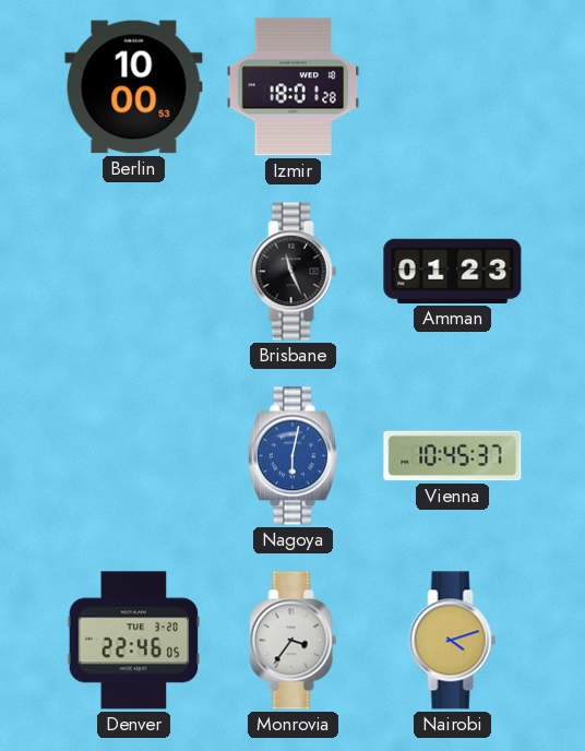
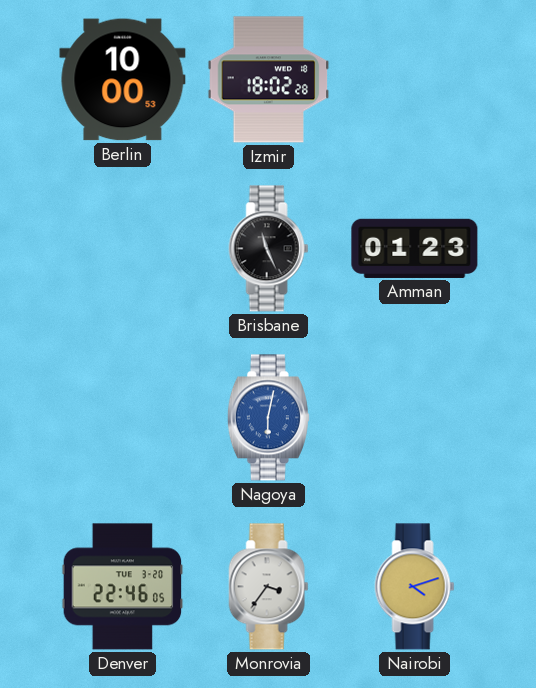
Izmir: 18:01 -> 18:02
Vienna: 10:45 -> none
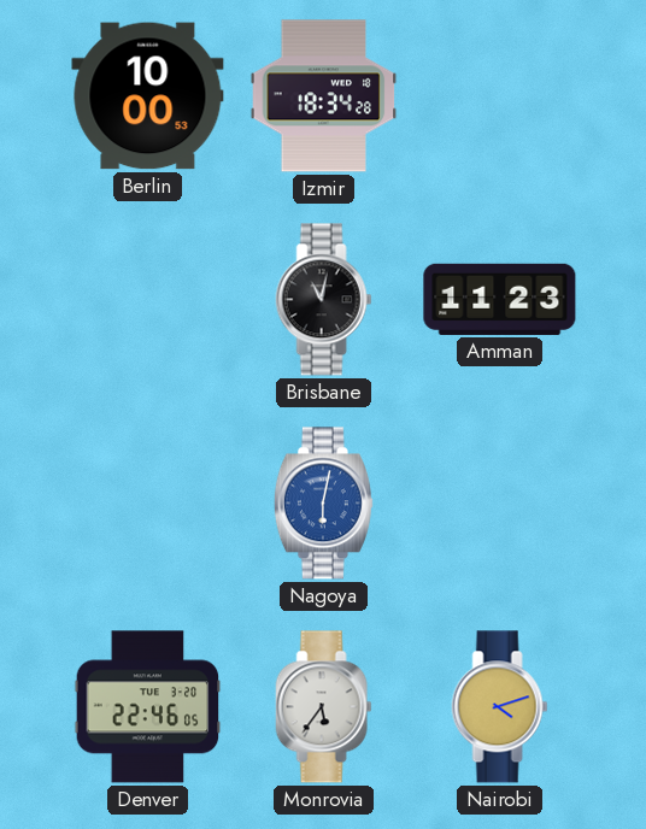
Izmir: 18:02 -> 18:34
Brisbane: 11:26 -> 11:02
Amman: 01:23 -> 11:23
Monrovia: 3:36 -> 5:36
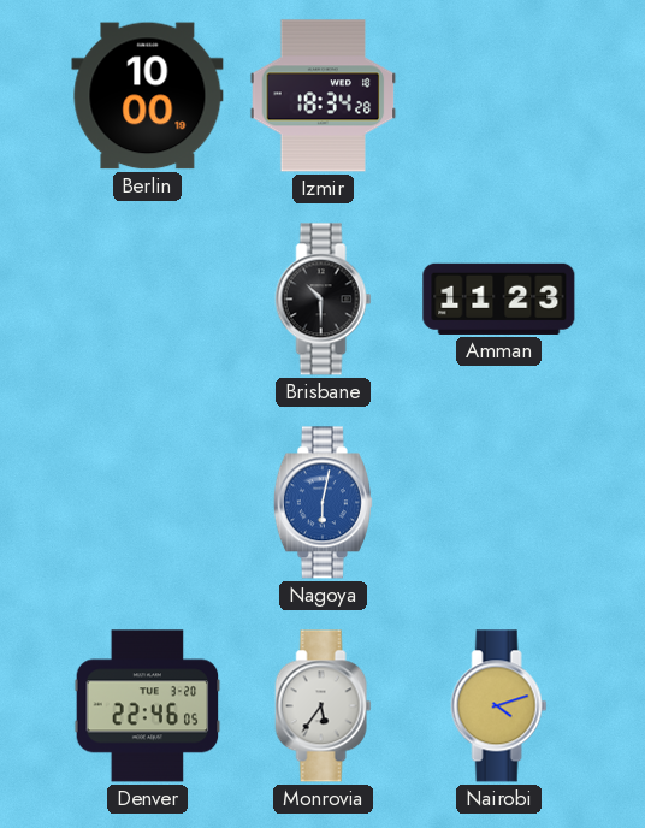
Berlin: 10:00:53 -> 10:00:19
Brisbane: 11:02 -> 10:30
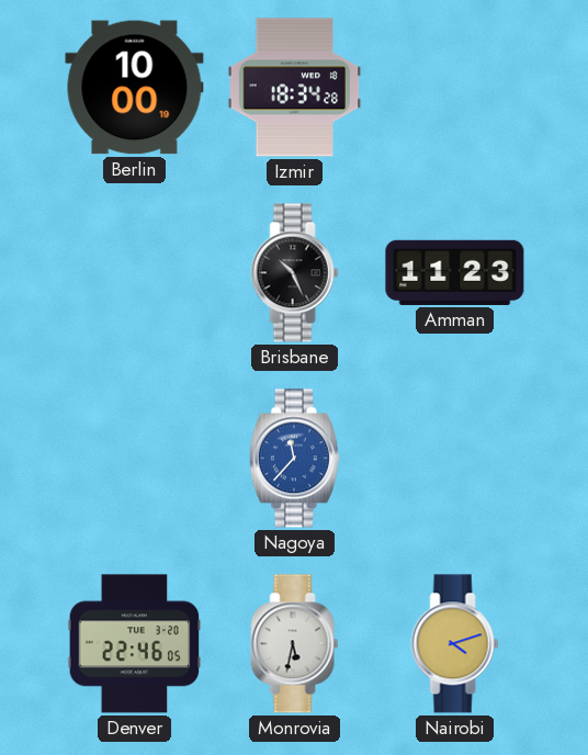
Brisbane: 10:30 -> 10:26
Nagoya: 6:02 -> 11:37
Monrovia: 5:36 -> 5:32
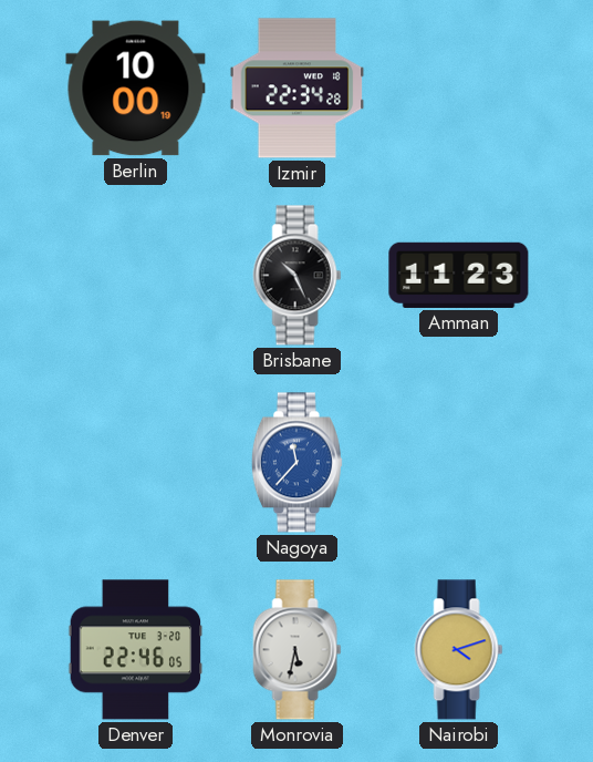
Izmir: 18:34 -> 22:34
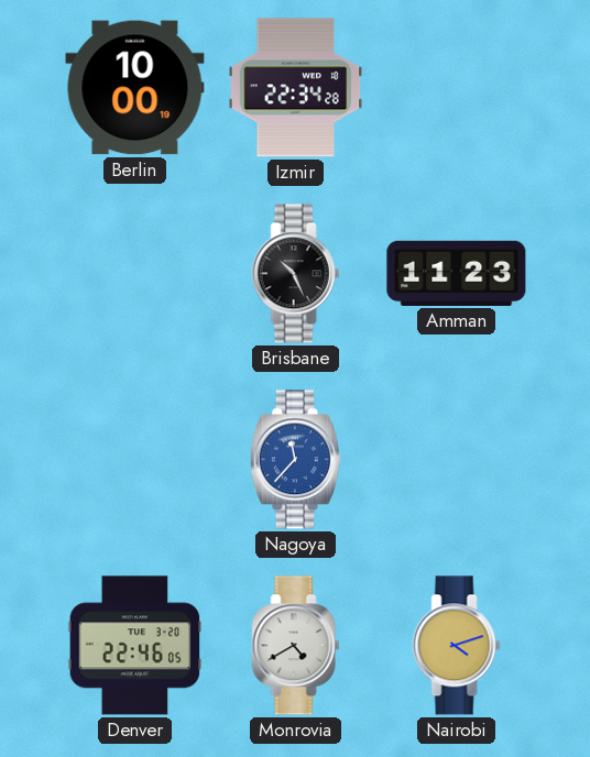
Monrovia: 5:32 -> 4:40
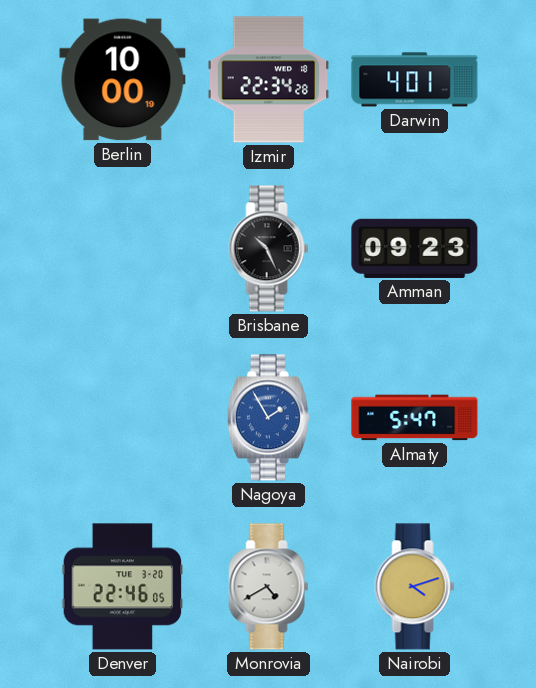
Darwin: none -> 4:01
Amman: 11:23 -> 09:23
Nagoya: 11:37 -> 1:55
Almaty: none -> 5:47
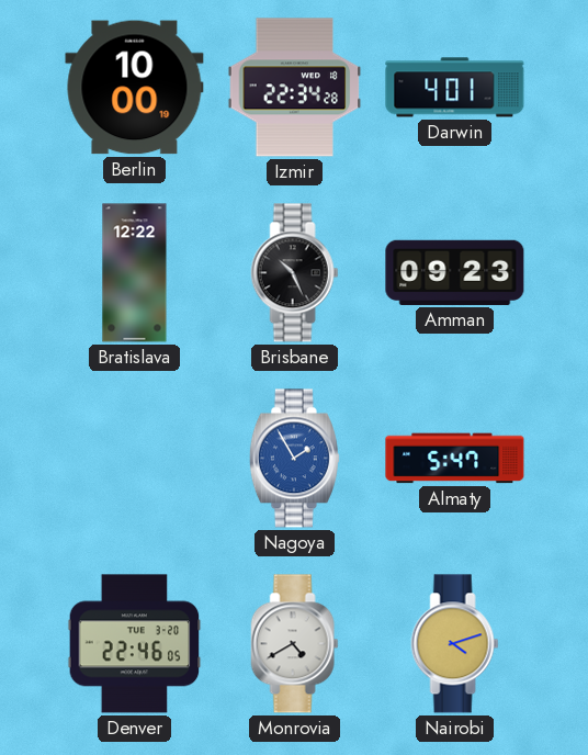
Bratislava: none -> 12:22
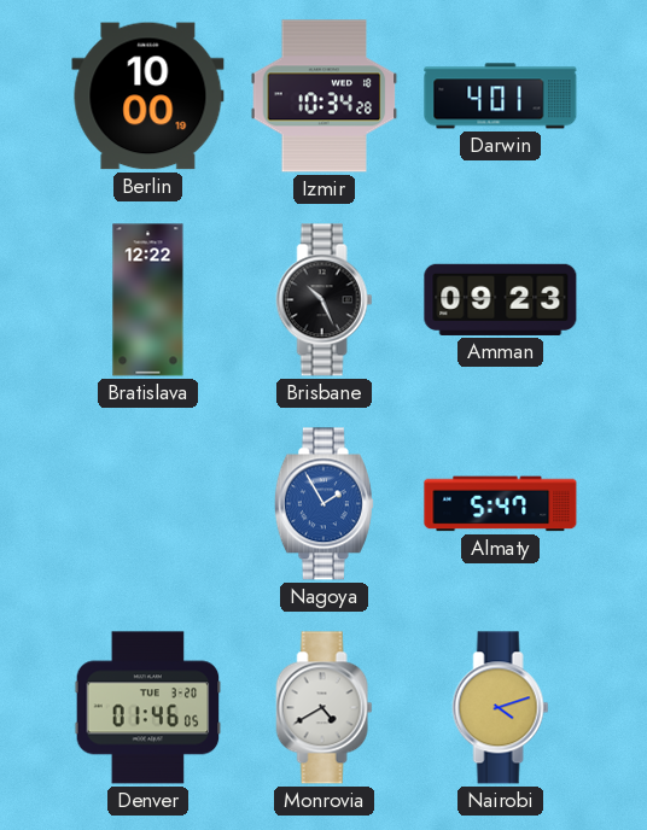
Izmir: 22:34 -> 10:34
Denver: 22:46 -> 01:46
